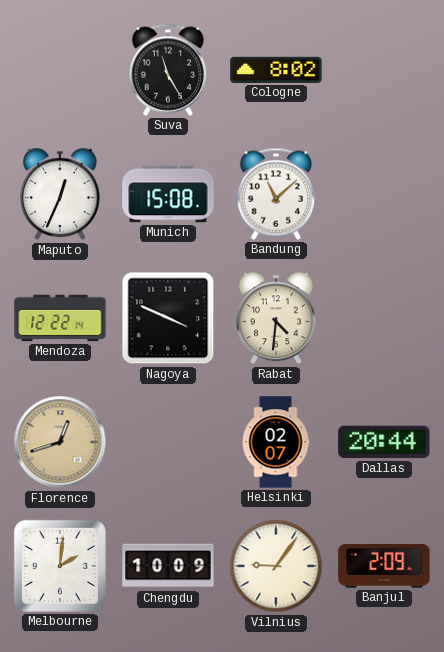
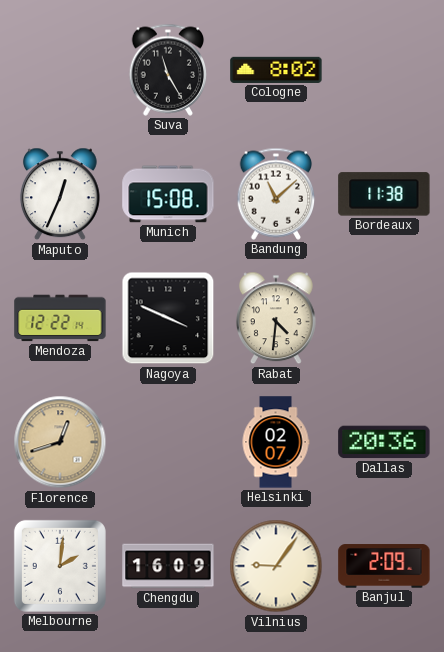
Bordeaux: none -> 11:38
Dallas: 20:44 -> 20:36
Chengdu: 10:09 -> 16:09
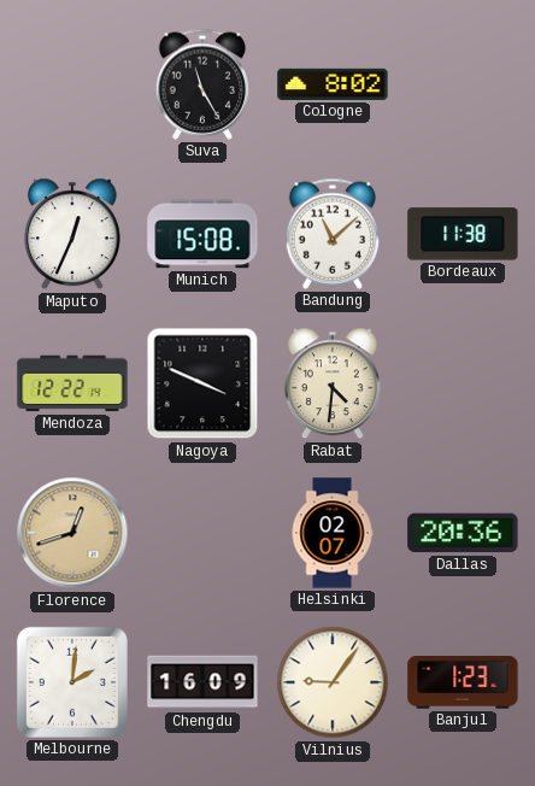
Banjul: 2:09 -> 1:23
